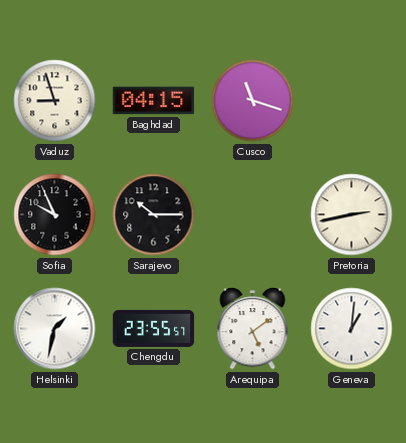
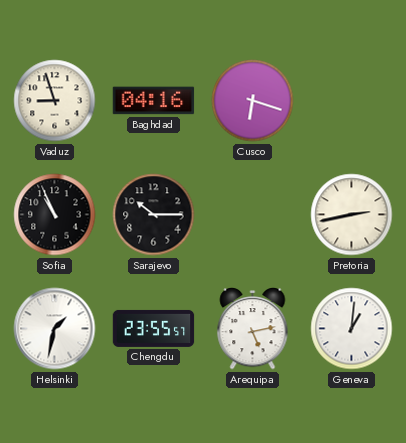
Baghdad: 04:15 -> 04:16
Cusco: 11:18 -> 6:18
Sofia: 9:56 -> 10:56
Arequipa: 5:09 -> 5:13
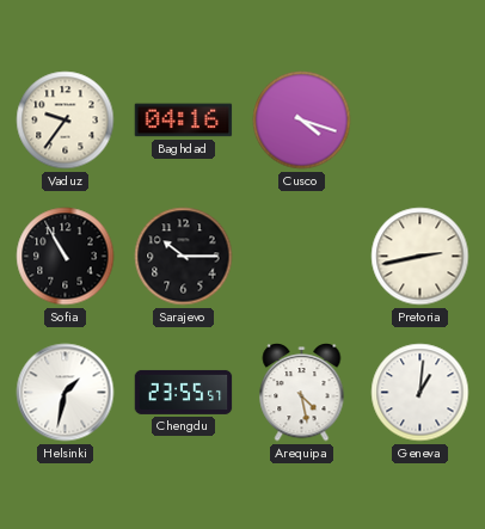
Vaduz: 8:57 -> 9:36
Cusco: 6:18 -> 4:18
Sofia: 10:56 -> 10:55
Arequipa: 5:13 -> 4:28
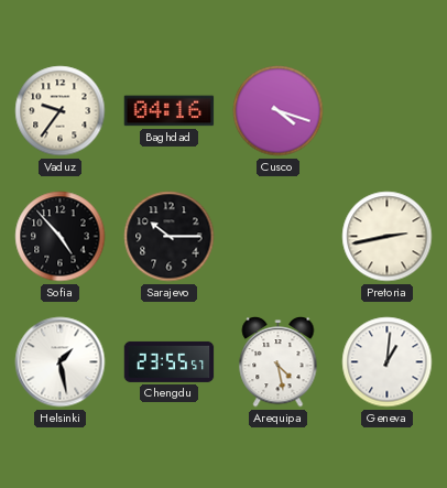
Sofia: 10:55 -> 4:53
Helsinki: 1:32 -> 1:28
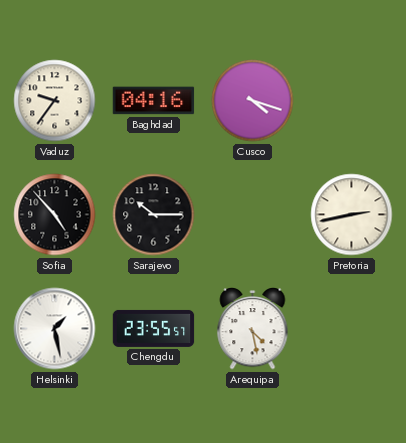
Geneva: 1:01 -> none
